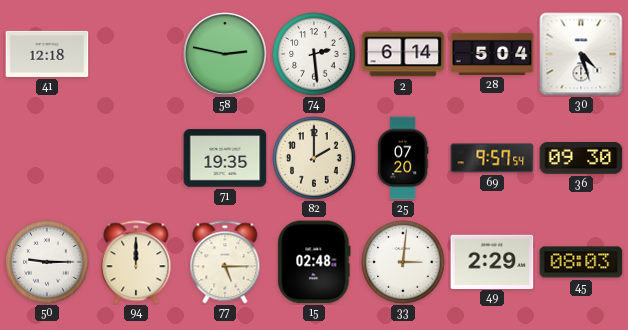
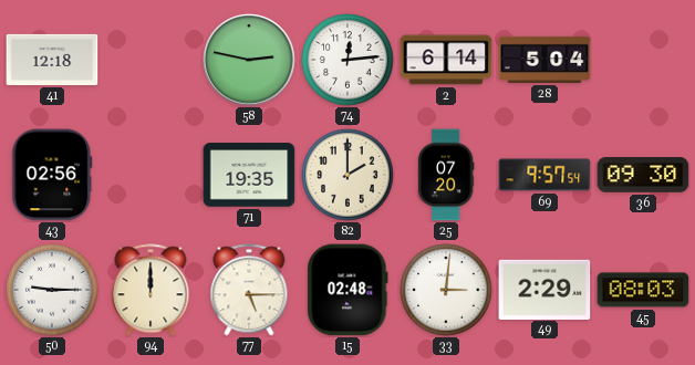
74: 2:29 -> 12:14
30: 4:27 -> none
43: none -> 02:56
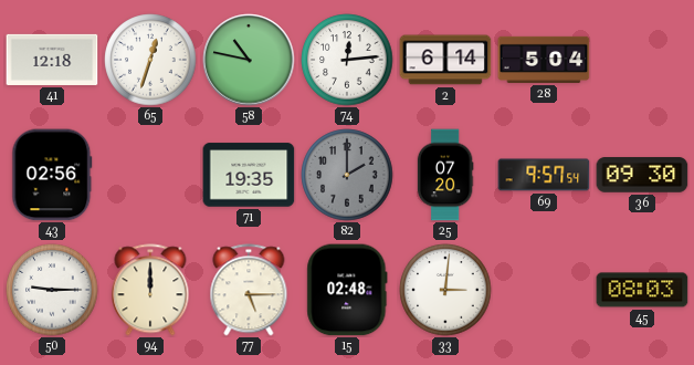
65: none -> 12:33
58: 2:47 -> 10:47
82 dial: cream -> grey
49: 2:29 -> none
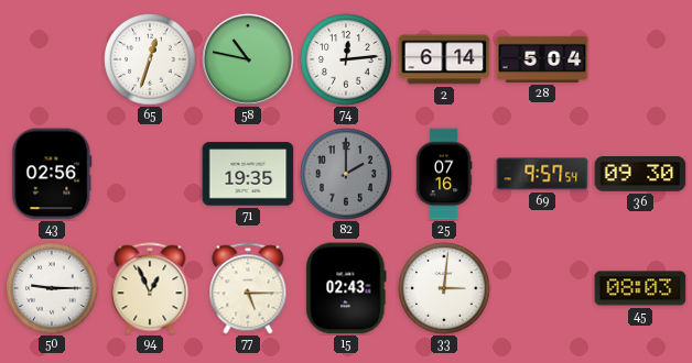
41: 12:18 -> none
25: 07:20 -> 07:16
94: 12:00 -> 12:56
15: 02:48 -> 02:43
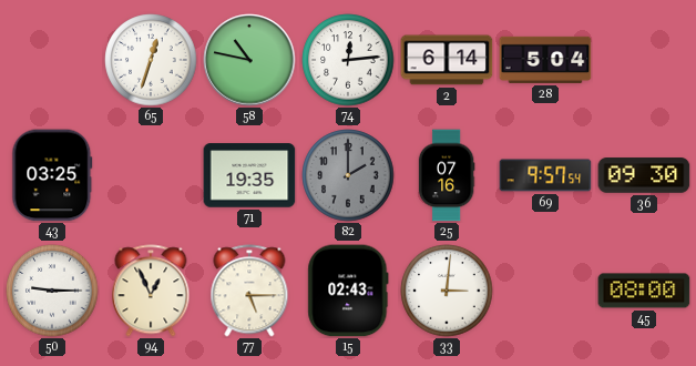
43: 02:56 -> 03:25
45: 08:03 -> 08:00
